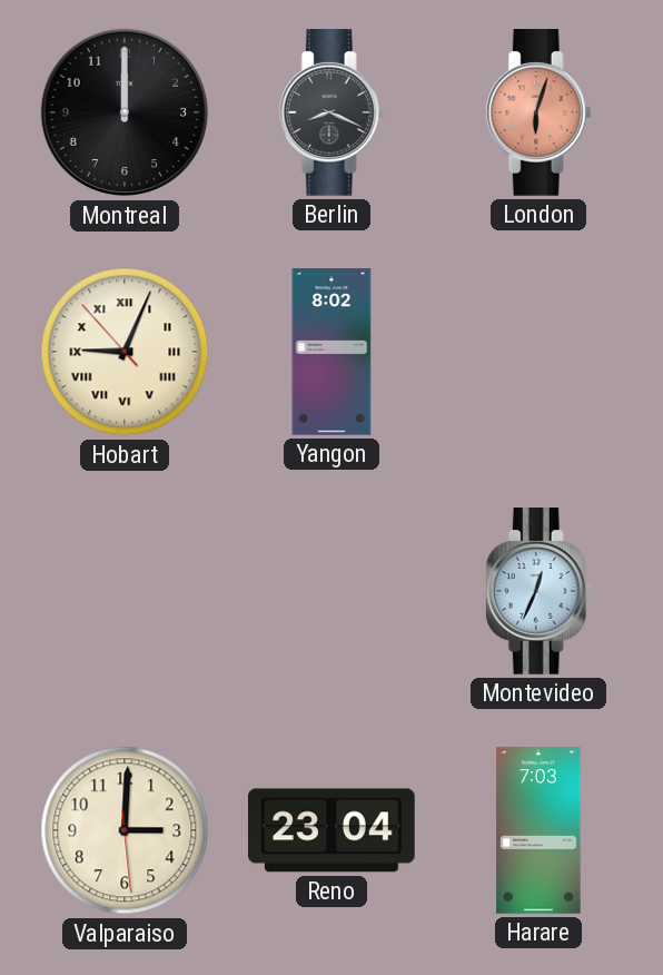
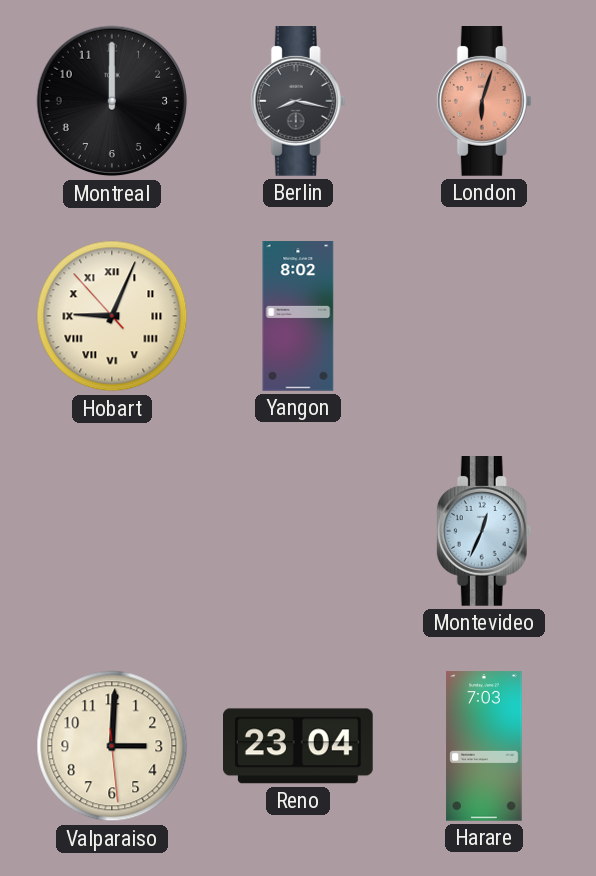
Berlin: 8:19 -> 8:17
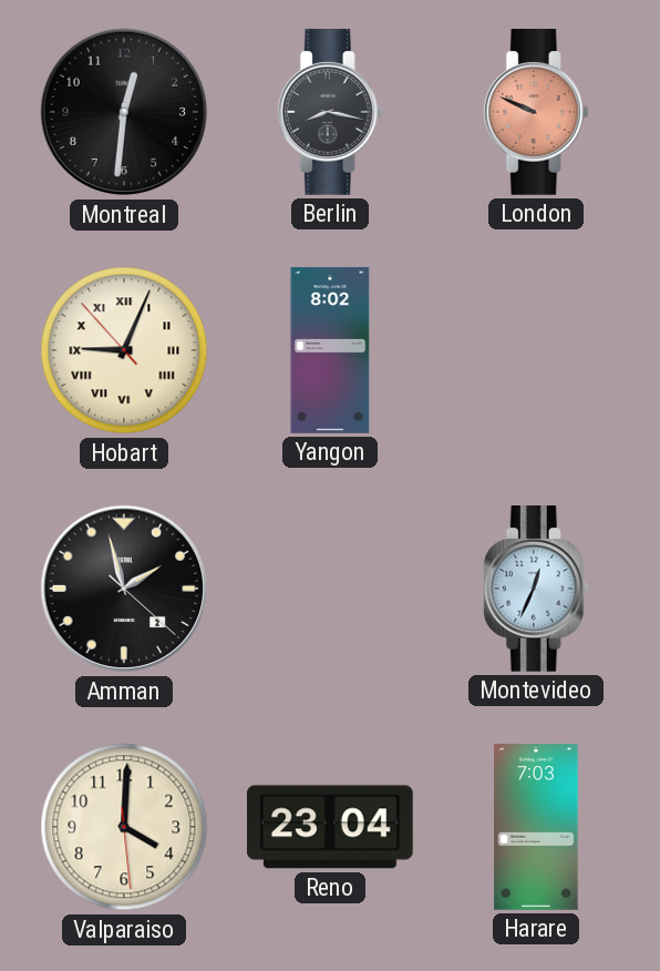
Montreal: 12:00 -> 12:31
London: 6:03 -> 9:49
Amman: none -> 1:57
Valparaiso: 3:00 -> 4:00
